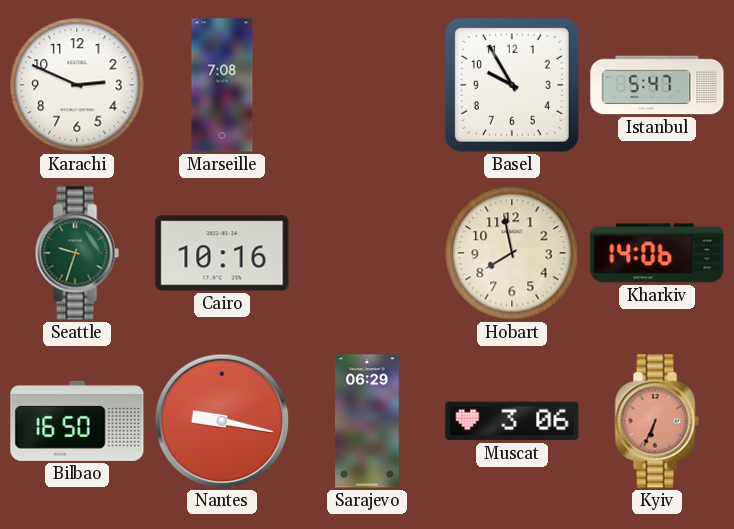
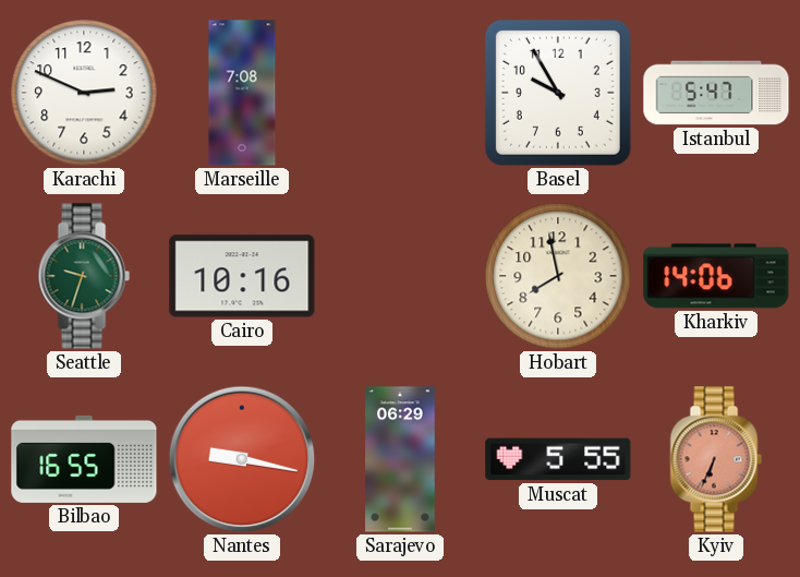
Bilbao: 16:50 -> 16:55
Muscat: 3:06 -> 5:55
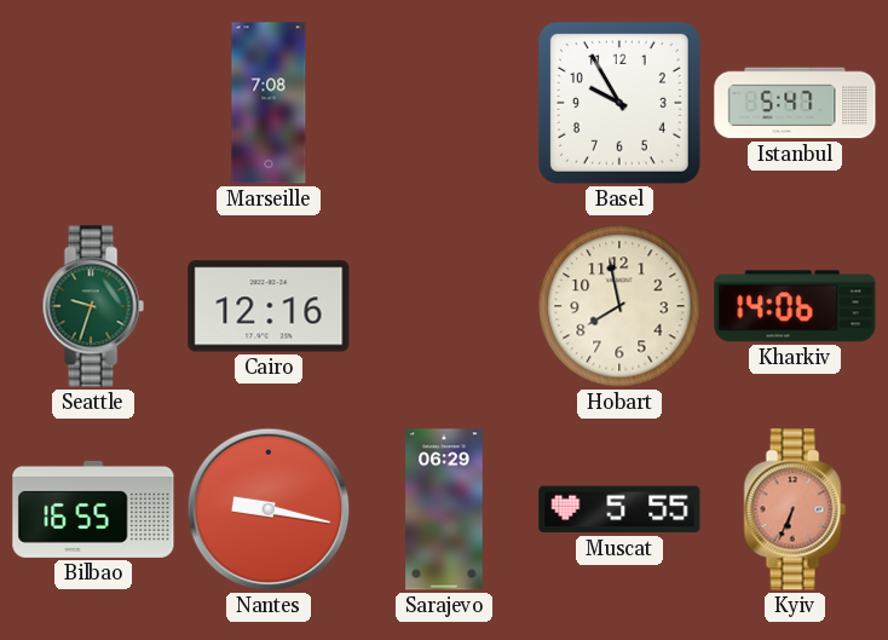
Karachi: 2:49 -> none
Cairo: 10:16 -> 12:16
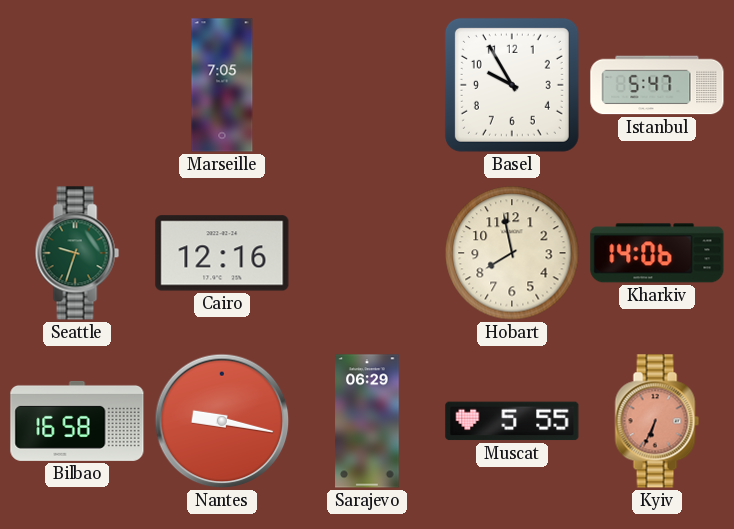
Marseille: 7:08 -> 7:05
Bilbao: 16:55 -> 16:58
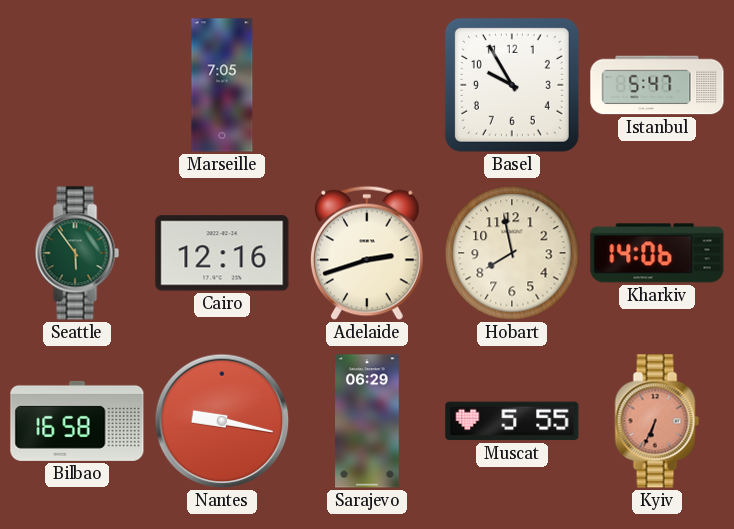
Seattle: 9:33 -> 5:54
Adelaide: none -> 2:42
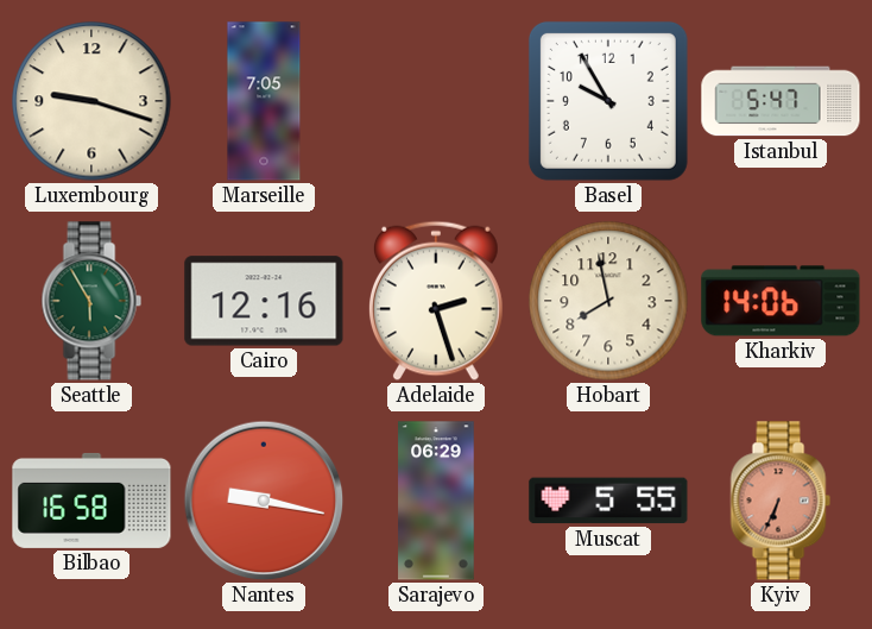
Luxembourg: none -> 9:18
Seattle: 5:54 -> 5:55
Adelaide: 2:42 -> 2:27
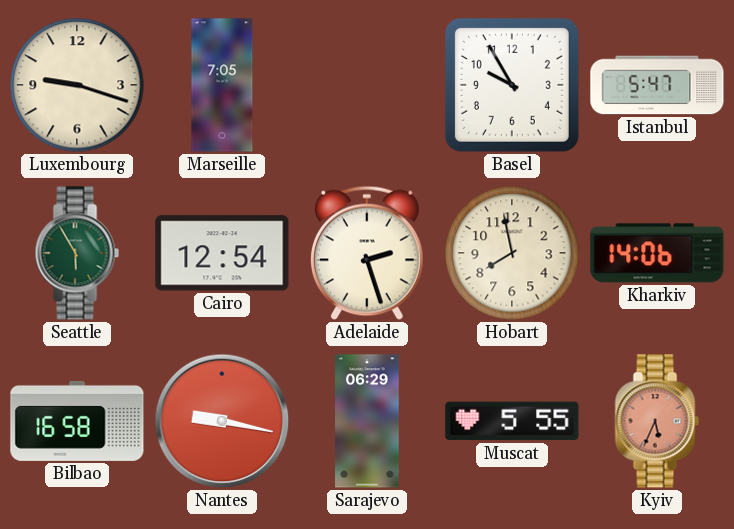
Cairo: 12:16 -> 12:54
Kyiv: 6:34 -> 5:34
